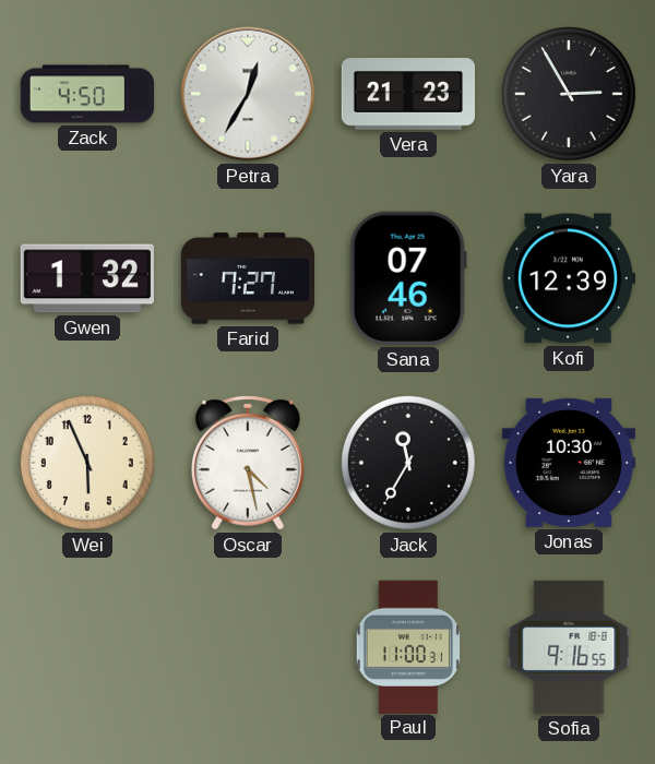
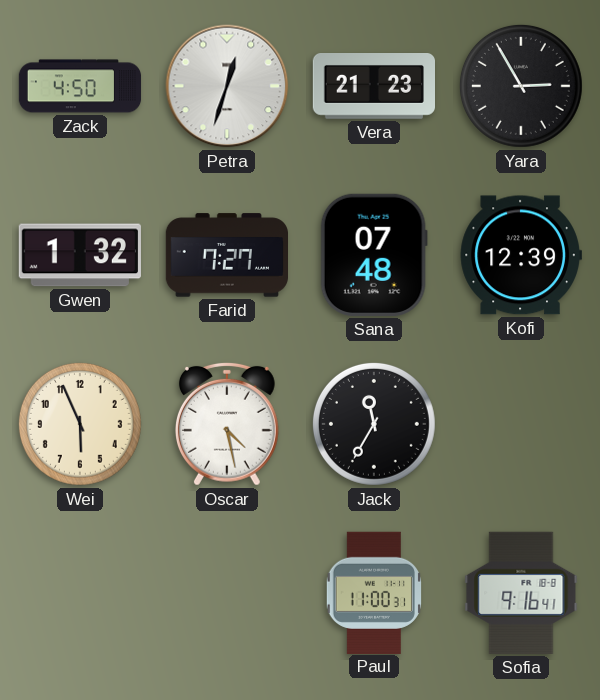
Petra: 12:35 -> 12:33
Sana: 07:46 -> 07:48
Jonas: 10:30 -> none
Sofia: 9:16:55 -> 9:16:41
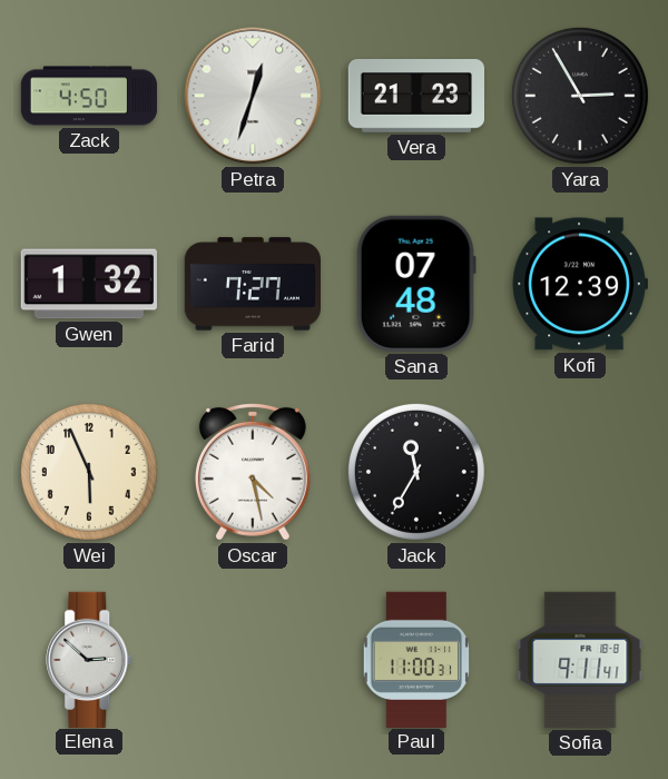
Elena: none -> 2:52
Sofia: 9:16 -> 9:11
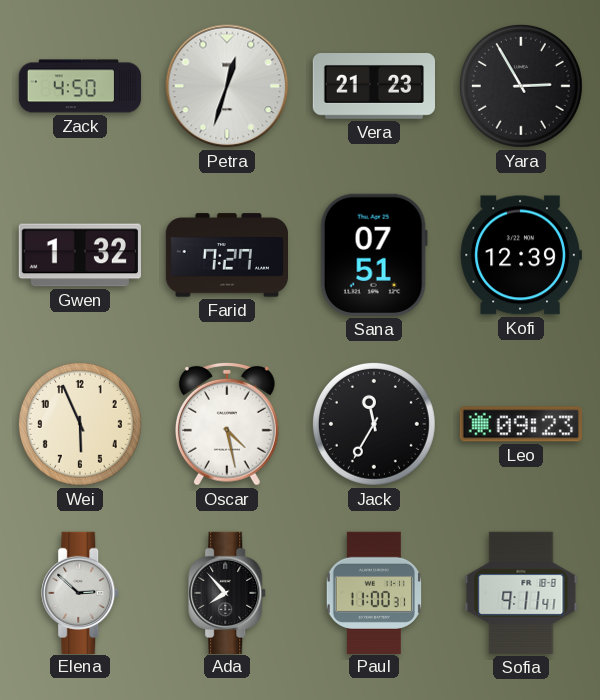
Sana: 07:48 -> 07:51
Leo: none -> 09:23
Ada: none -> 7:53
